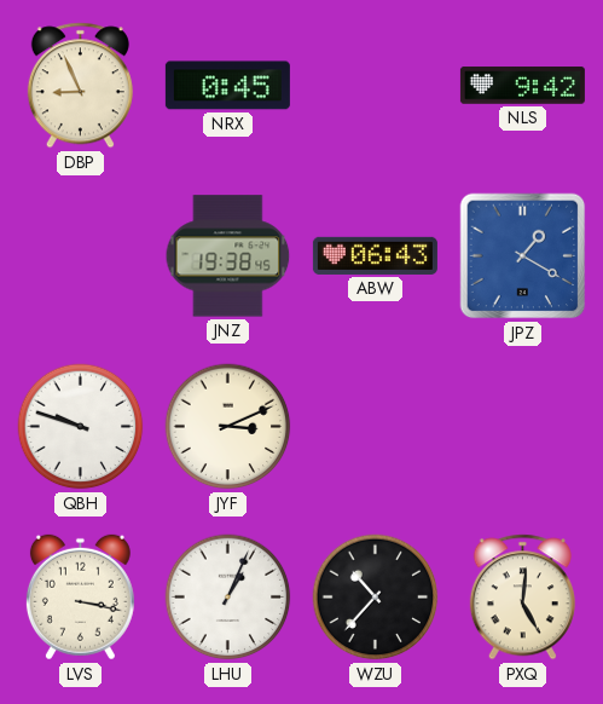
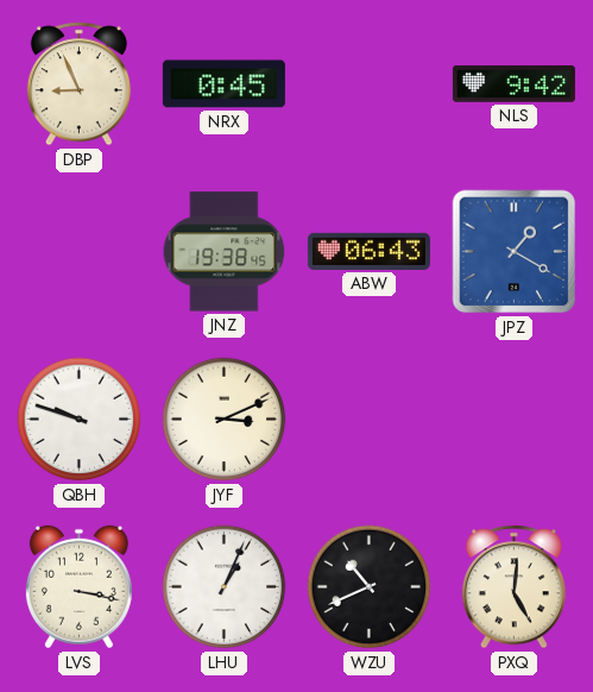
WZU: 10:37 -> 10:41
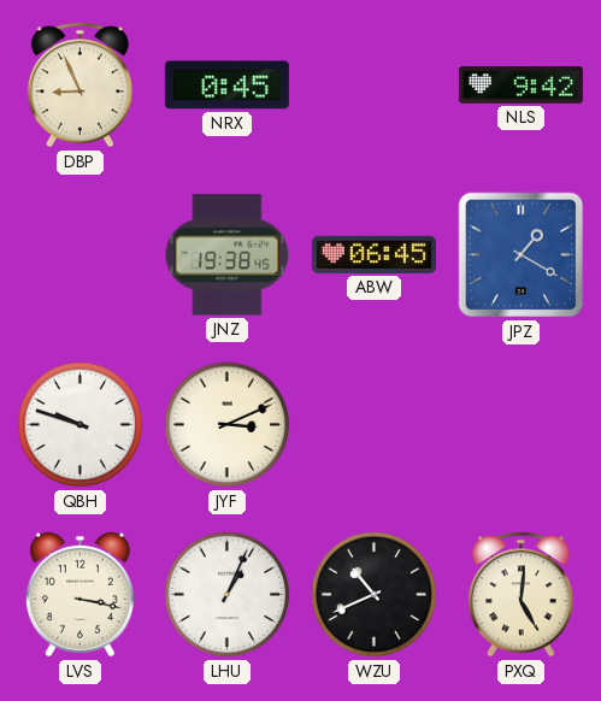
ABW: 06:43 -> 06:45
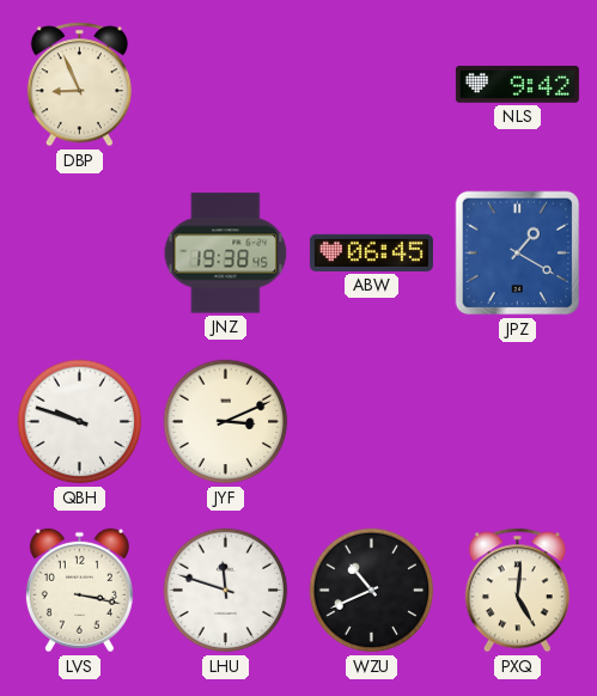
NRX: 0:45 -> none
LHU: 1:04 -> 11:48
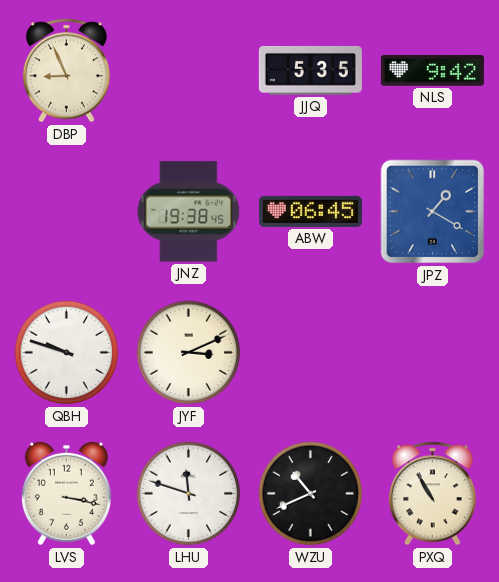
JJQ: none -> 5:35
PXQ: 5:01 -> 10:55
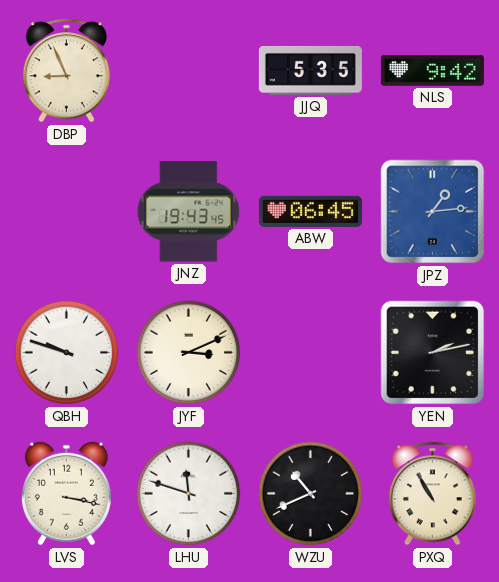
JNZ: 19:38 -> 19:43
JPZ: 1:20 -> 1:14
YEN: none -> 2:13
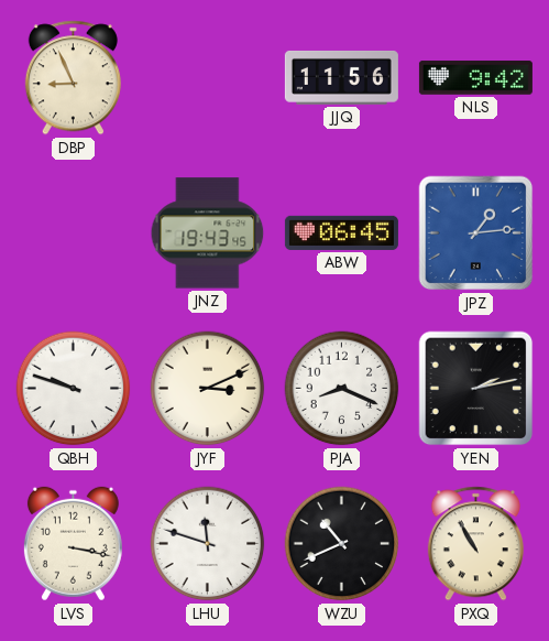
JJQ: 5:35 -> 11:56
PJA: none -> 8:19
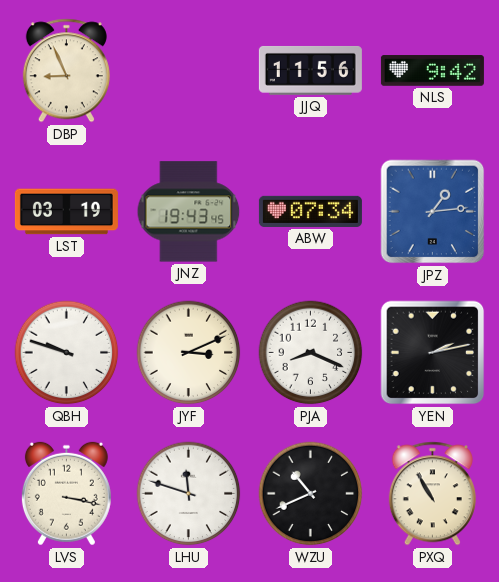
LST: none -> 03:19
ABW: 06:45 -> 07:34
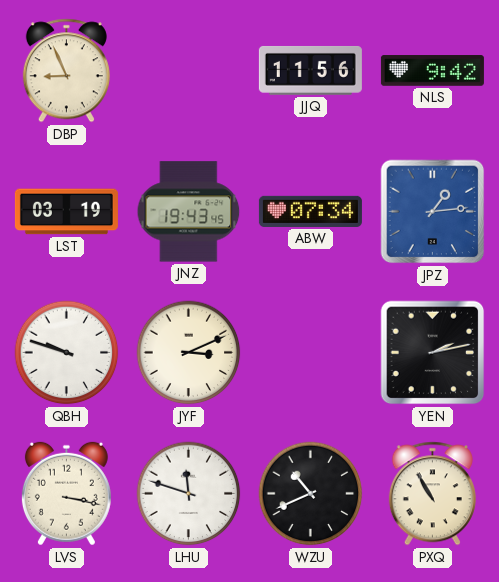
PJA: 8:19 -> none
